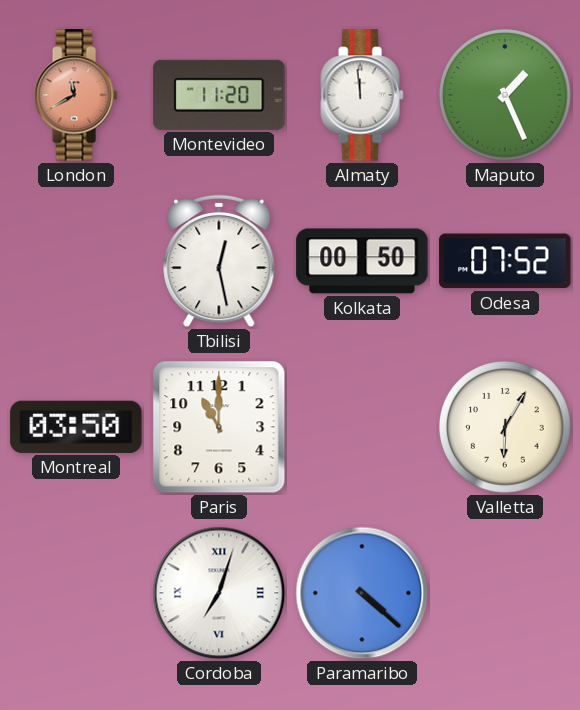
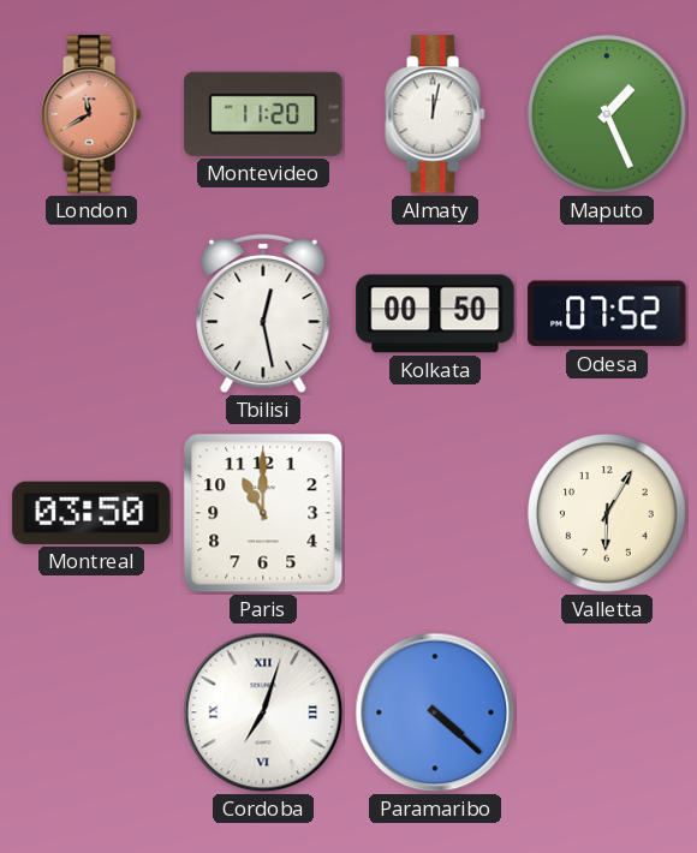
Almaty: 11:59 -> 12:02
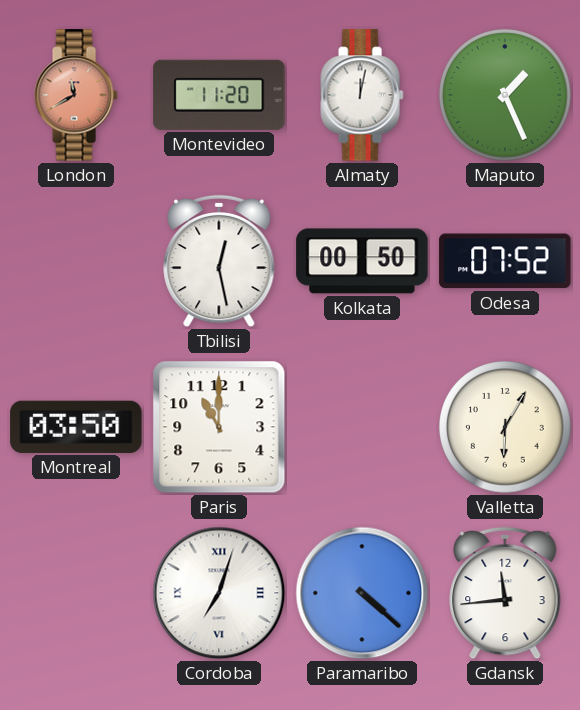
Gdansk: none -> 11:44
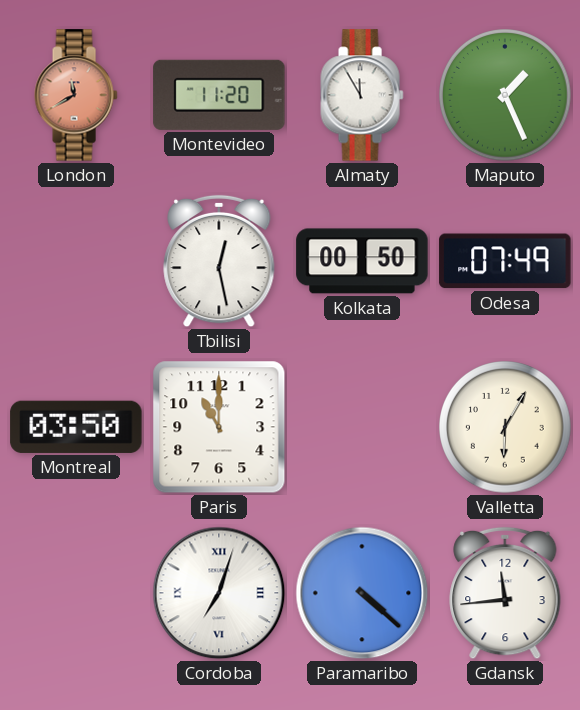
Almaty: 12:02 -> 11:55
Odesa: 07:52 -> 07:49
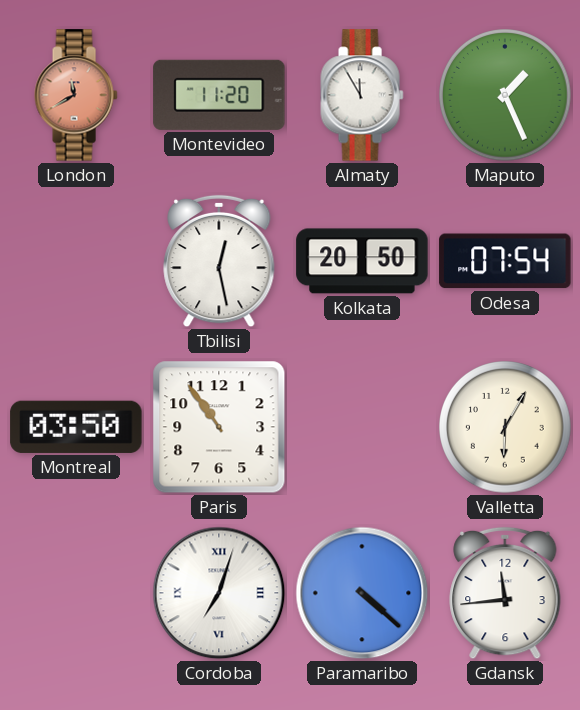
Kolkata: 00:50 -> 20:50
Odesa: 07:49 -> 07:54
Paris: 11:00 -> 10:54
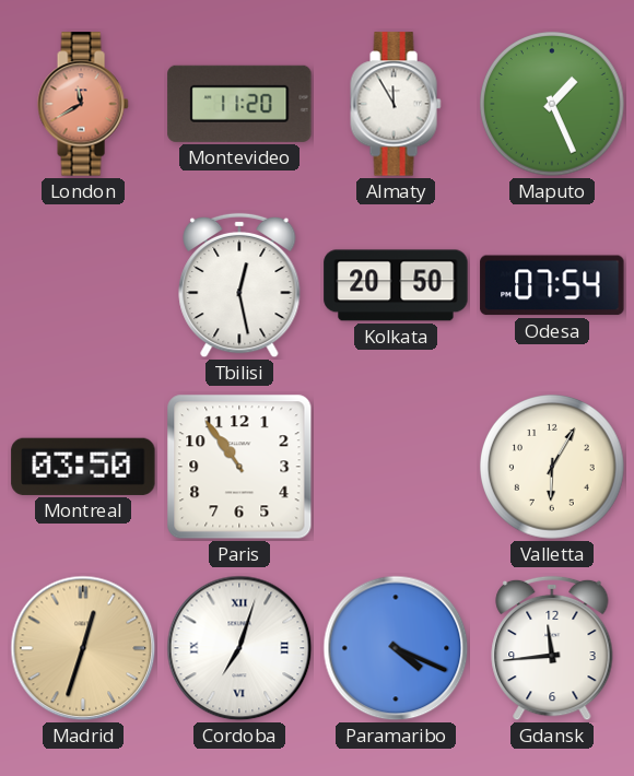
Madrid: none -> 12:33
Paramaribo: 4:22 -> 4:19
